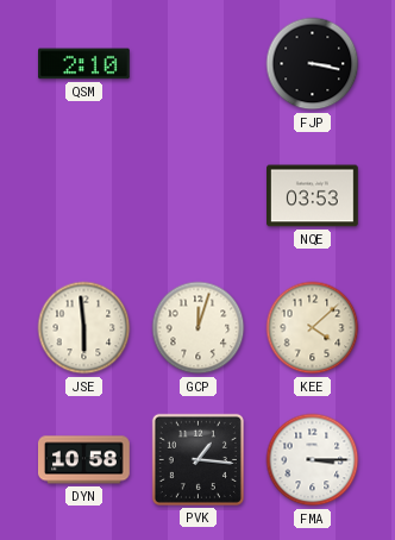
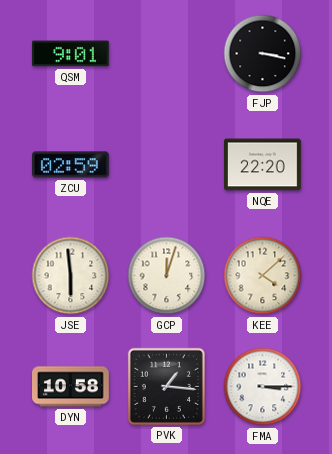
QSM: 2:10 -> 9:01
ZCU: none -> 02:59
NQE: 03:53 -> 22:20
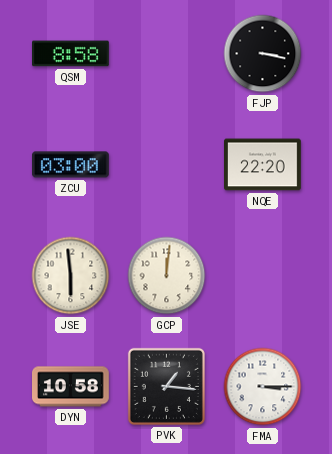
QSM: 9:01 -> 8:58
ZCU: 02:59 -> 03:00
GCP: 12:03 -> 12:01
KEE: 4:08 -> none
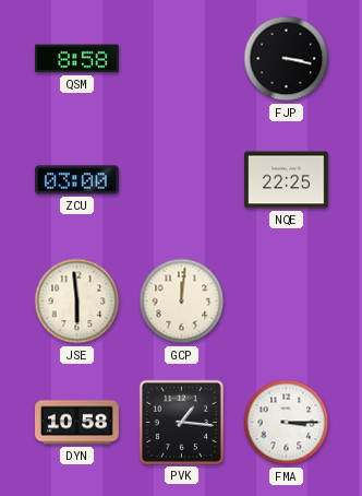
NQE: 22:20 -> 22:25
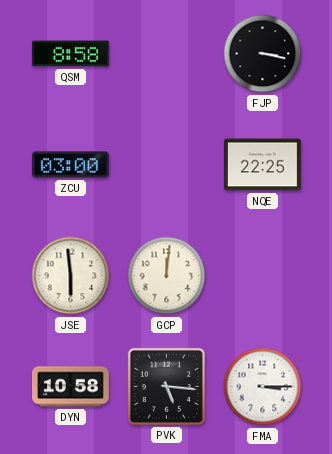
PVK: 1:16 -> 5:16
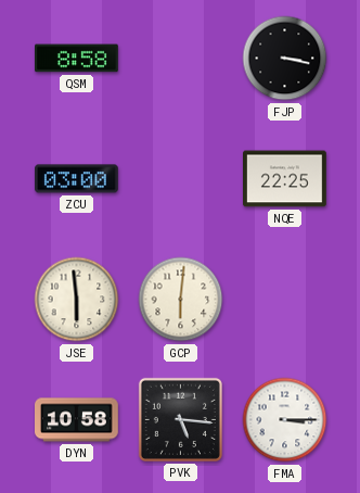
GCP: 12:01 -> 6:01
